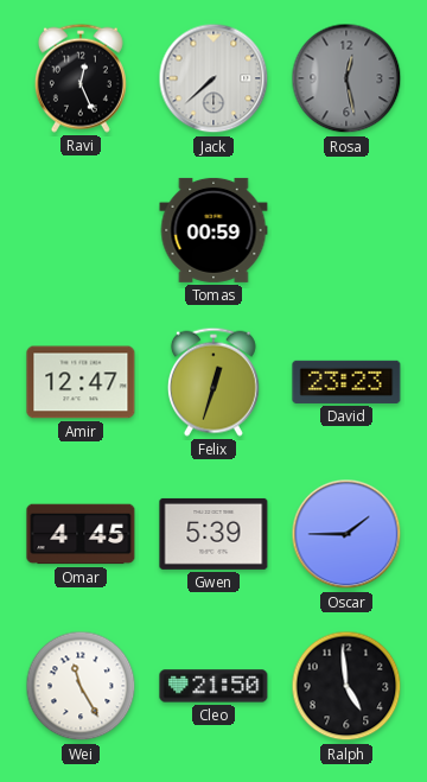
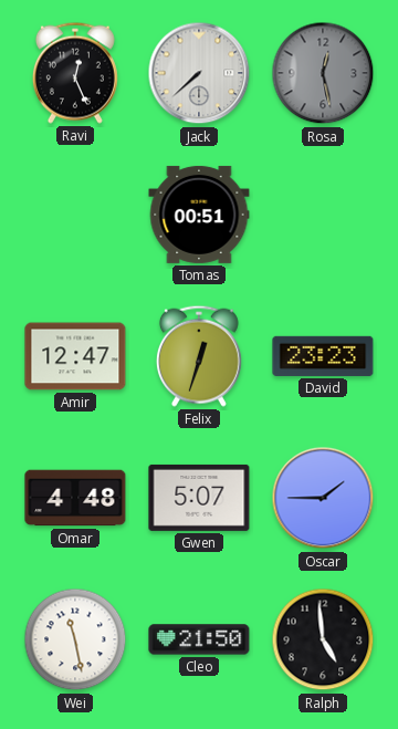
Tomas: 00:59 -> 00:51
Omar: 4:45 -> 4:48
Gwen: 5:39 -> 5:07
Wei: 11:25 -> 11:28
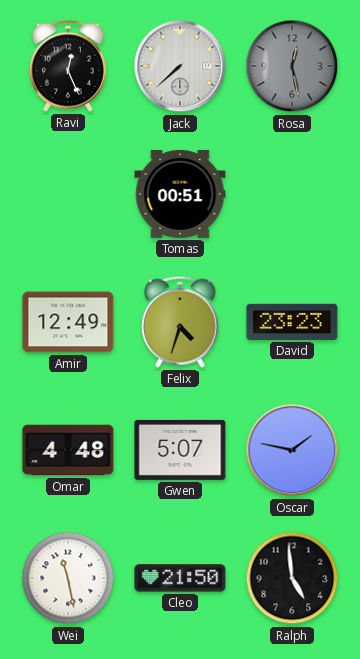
Amir: 12:47 -> 12:49
Felix: 12:33 -> 4:33
Oscar: 1:45 -> 1:47
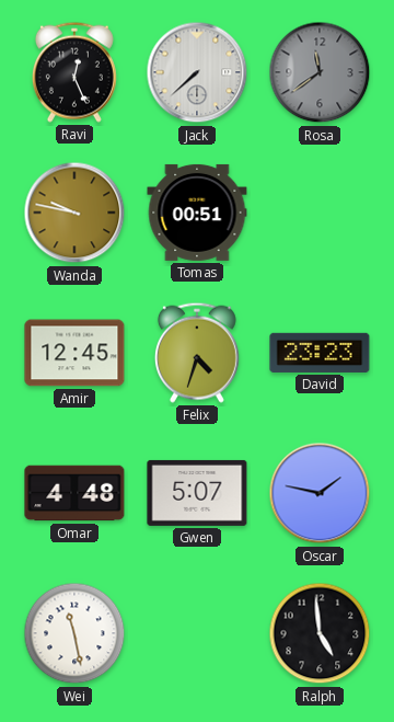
Rosa: 12:28 -> 11:39
Wanda: none -> 9:47
Amir: 12:49 -> 12:45
Cleo: 21:50 -> none
